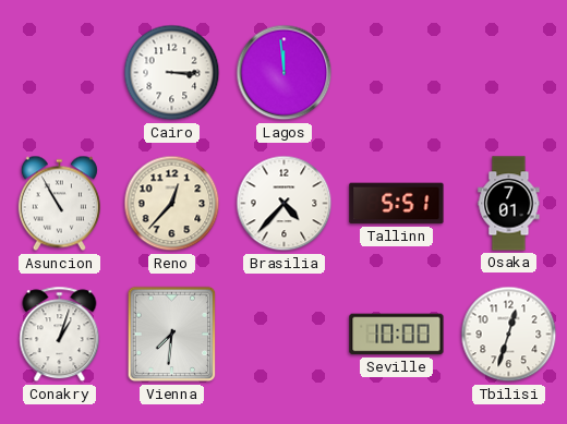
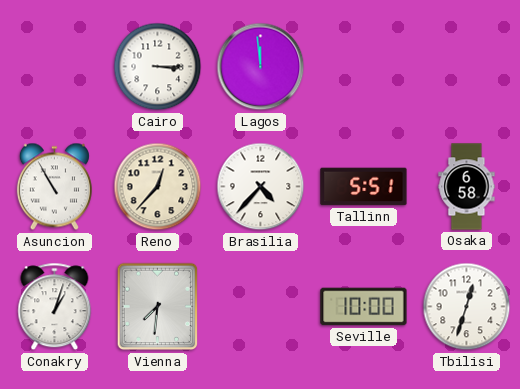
Osaka: 7:01 -> 6:58
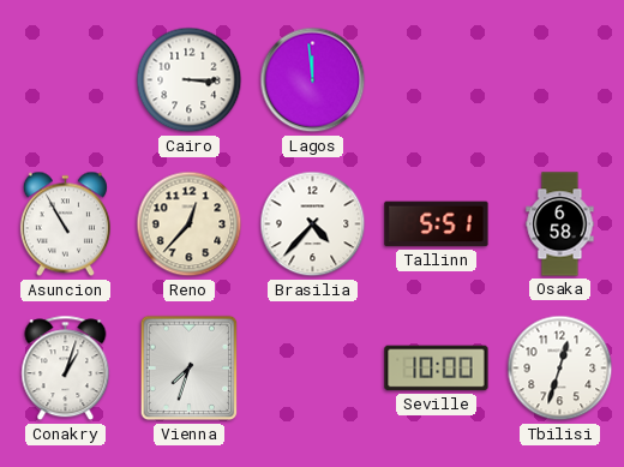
Vienna: 7:31 -> 7:33
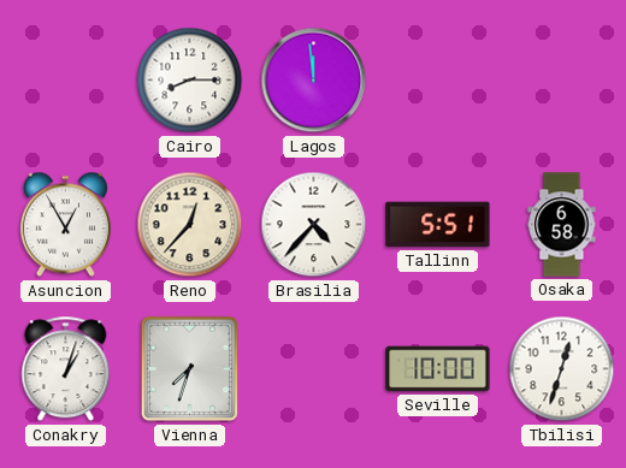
Cairo: 3:15 -> 8:15
Asuncion: 10:55 -> 12:55
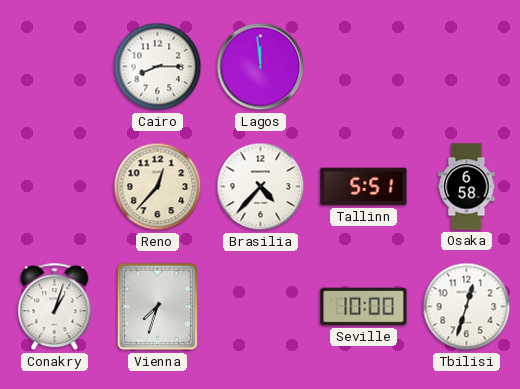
Asuncion: 12:55 -> none
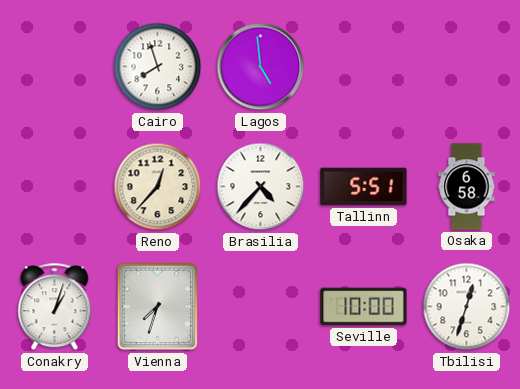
Cairo: 8:15 -> 7:57
Lagos: 11:59 -> 4:59
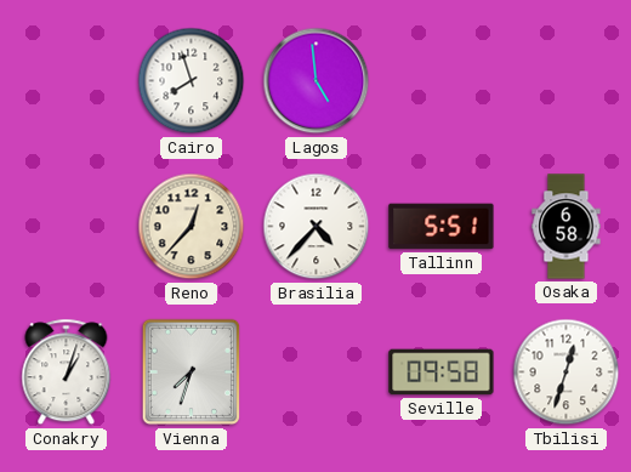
Seville: 10:00 -> 09:58
